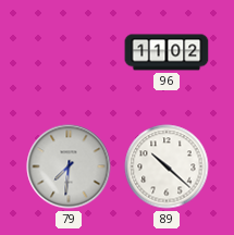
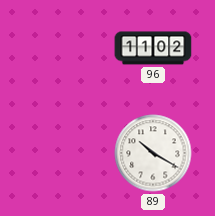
79: 7:31 -> none
89: 10:22 -> 10:20
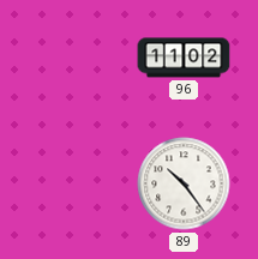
89: 10:20 -> 10:24
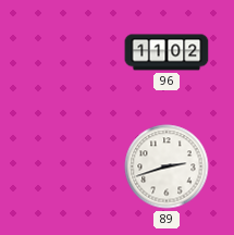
89: 10:24 -> 2:42
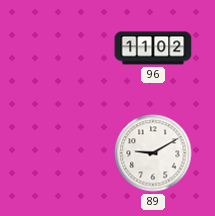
89: 2:42 -> 9:10
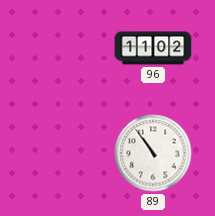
89: 9:10 -> 10:54
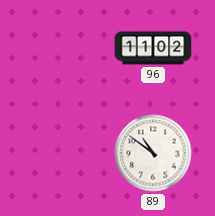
89: 10:54 -> 10:51
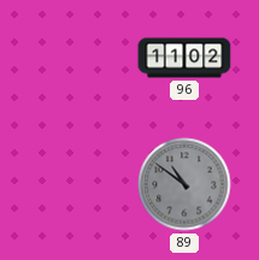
89 dial: white -> grey
